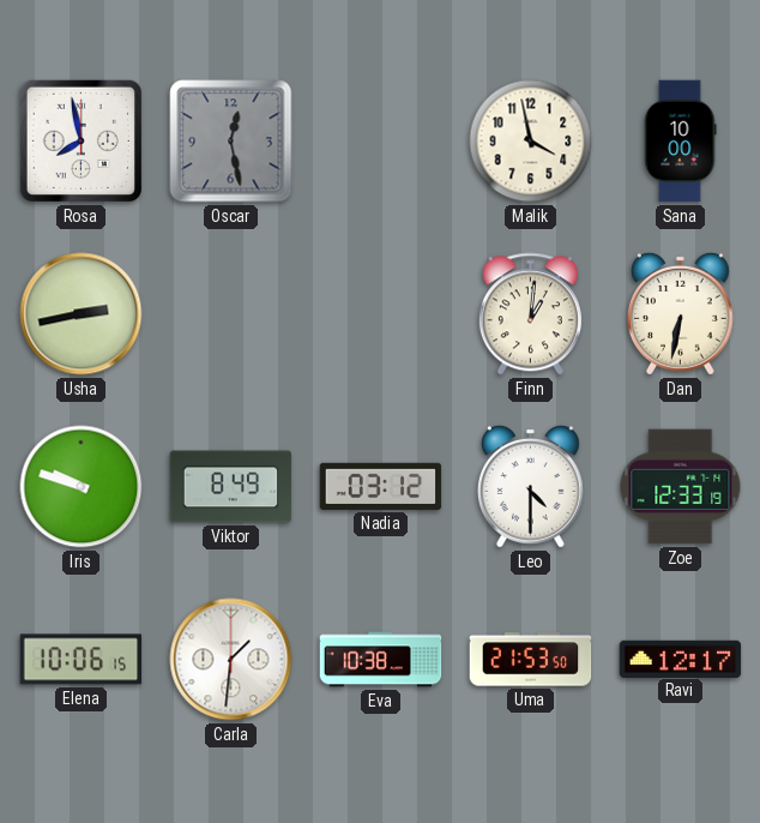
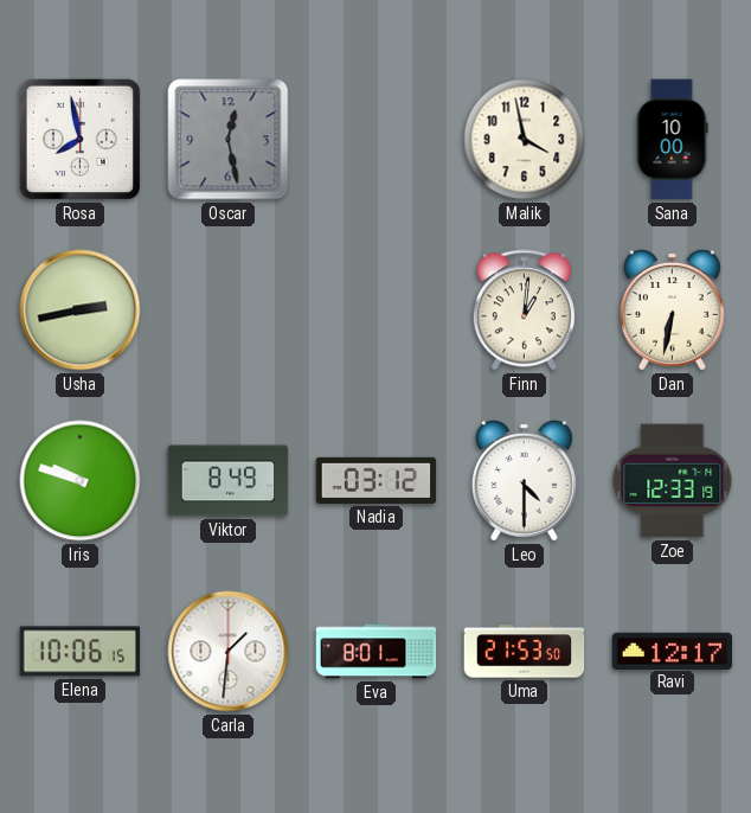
Eva: 10:38 -> 8:01
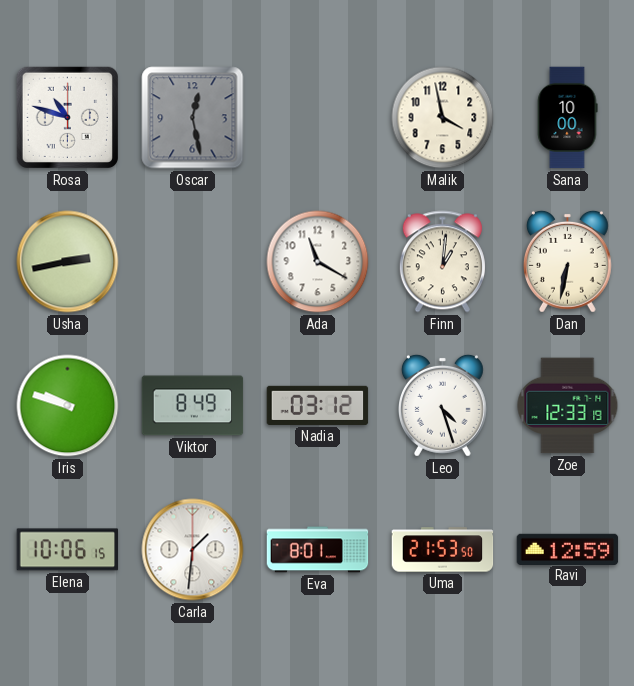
Rosa: 7:58 -> 10:48
Ada: none -> 11:20
Leo: 4:30 -> 4:27
Ravi: 12:17 -> 12:59
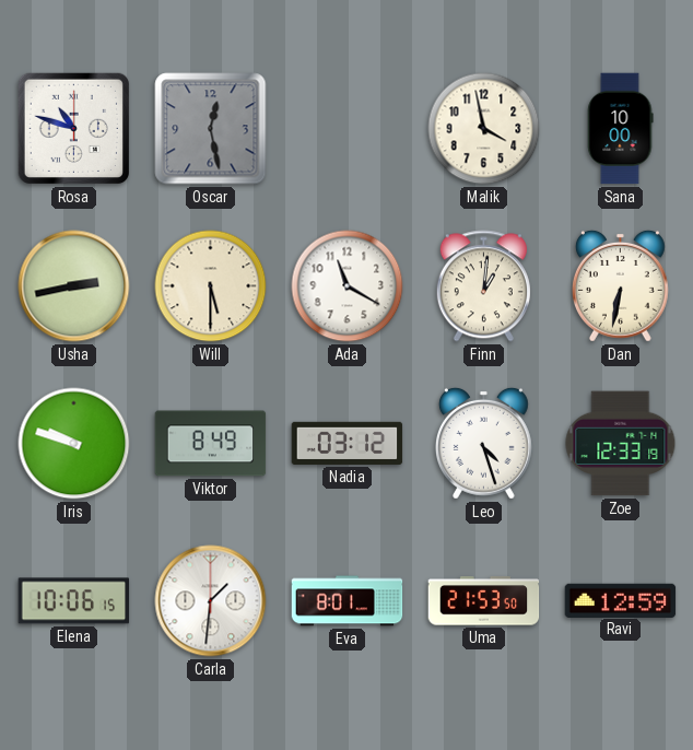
Will: none -> 5:30
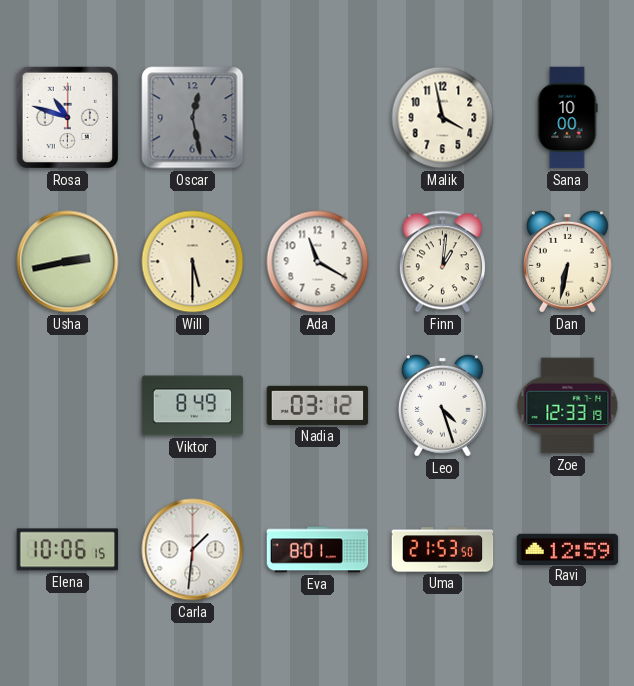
Iris: 9:48 -> none
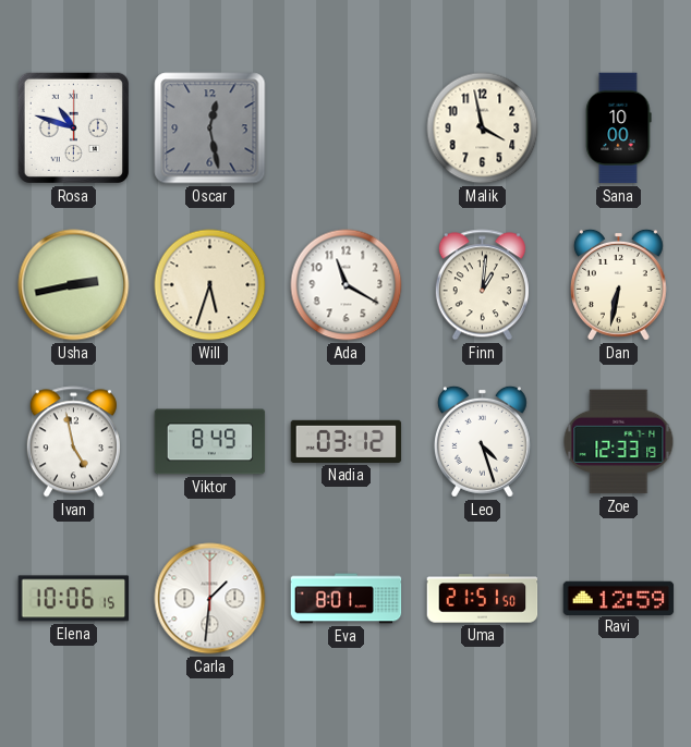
Will: 5:30 -> 5:33
Ivan: none -> 4:58
Uma: 21:53 -> 21:51
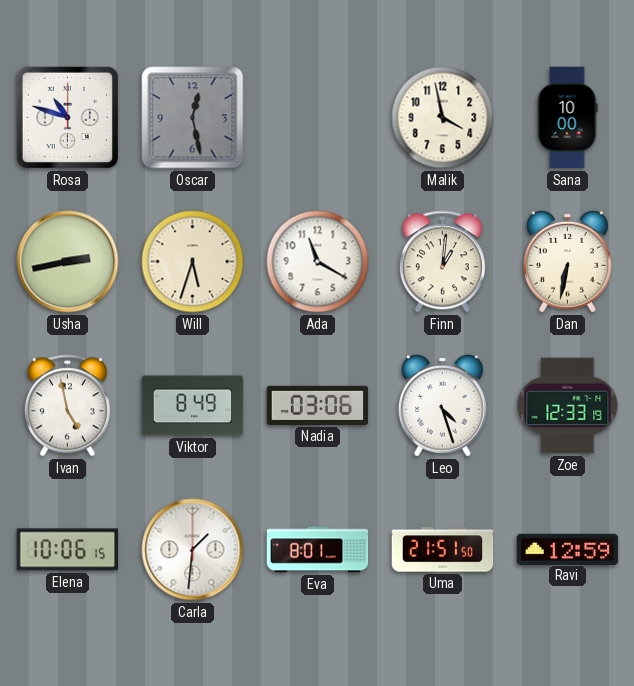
Nadia: 03:12 -> 03:06
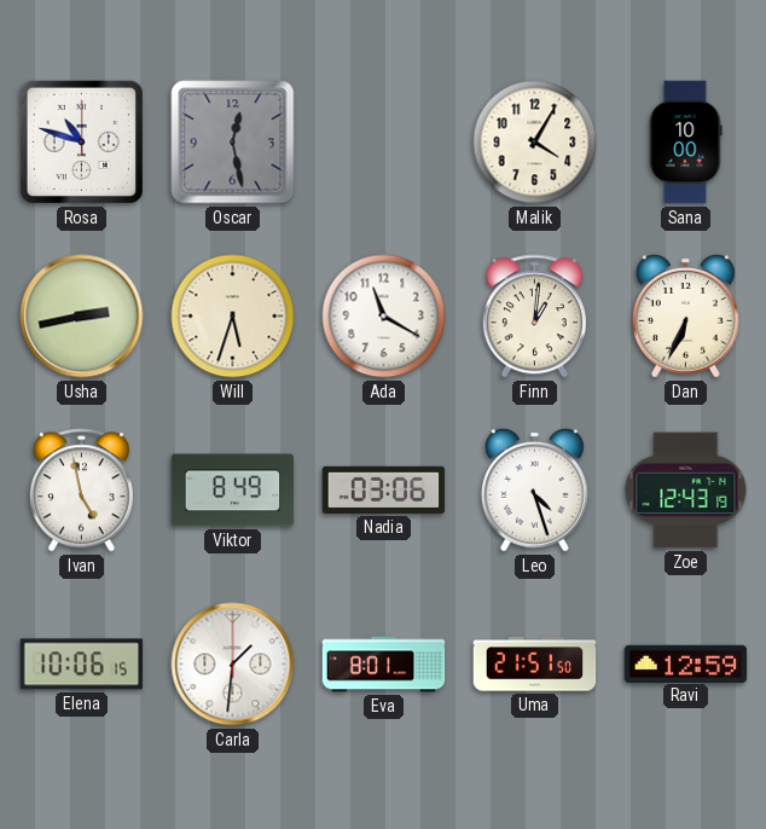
Malik: 3:58 -> 4:05
Dan: 6:32 -> 6:34
Zoe: 12:33 -> 12:43
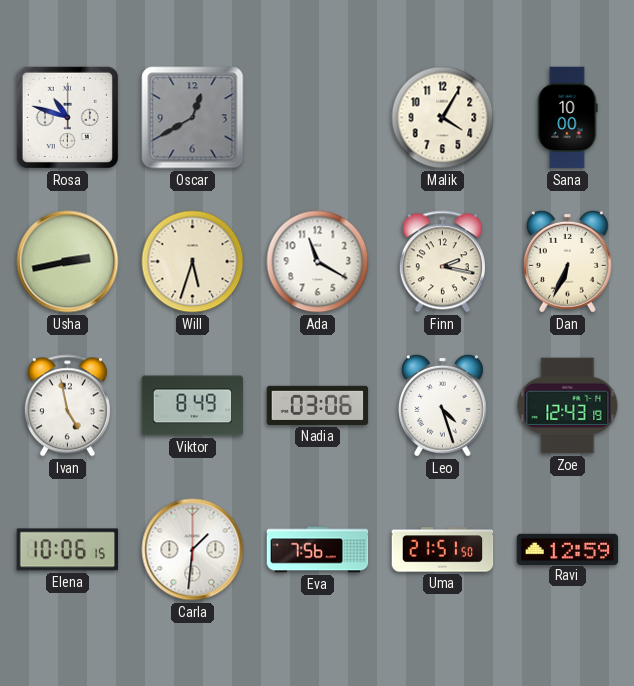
Oscar: 12:28 -> 12:40
Finn: 1:01 -> 2:17
Eva: 8:01 -> 7:56
